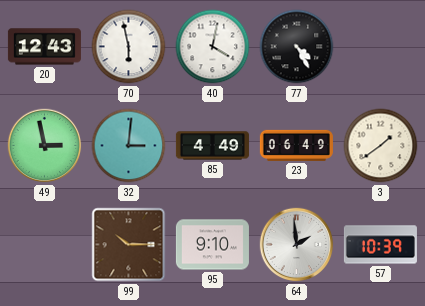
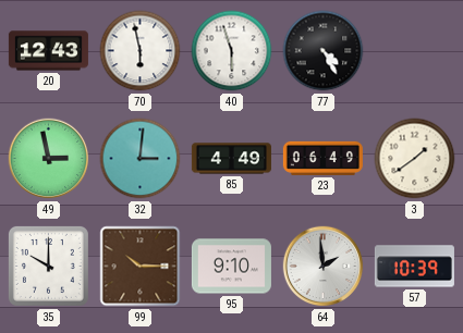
40: 4:02 -> 5:57
35: none -> 10:00
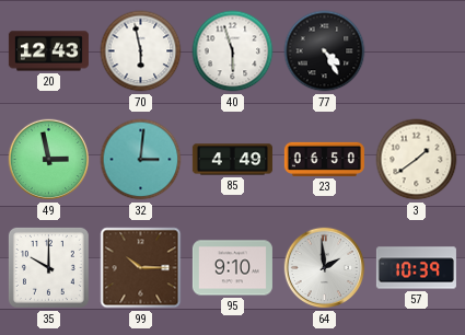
23: 06:49 -> 06:50
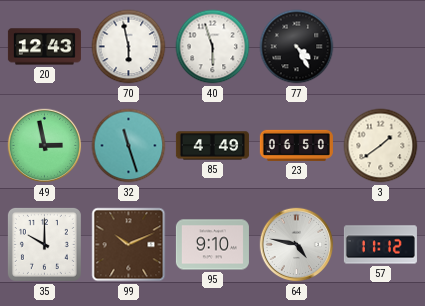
32: 3:01 -> 11:27
99: 10:15 -> 10:11
64: 1:59 -> 4:47
57: 10:39 -> 11:12
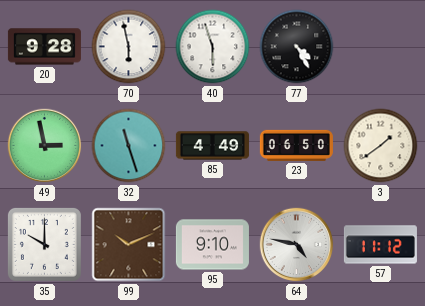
20: 12:43 -> 9:28
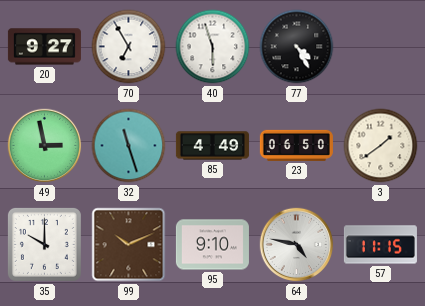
20: 9:28 -> 9:27
70: 5:58 -> 6:55
57: 11:12 -> 11:15
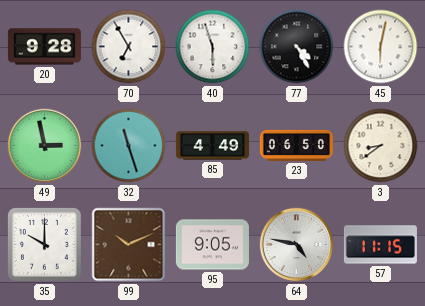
20: 9:27 -> 9:28
45: none -> 6:02
3: 1:39 -> 8:39
95: 9:10 -> 9:05
